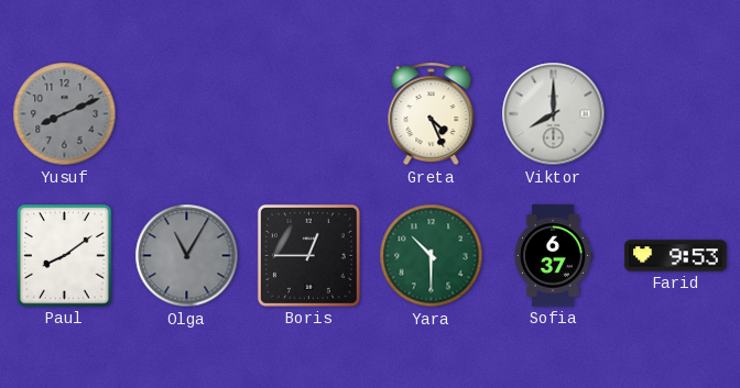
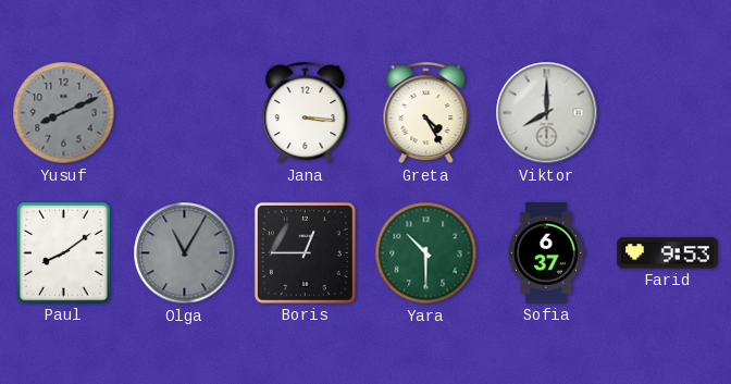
Jana: none -> 3:16
Greta: 4:26 -> 4:25
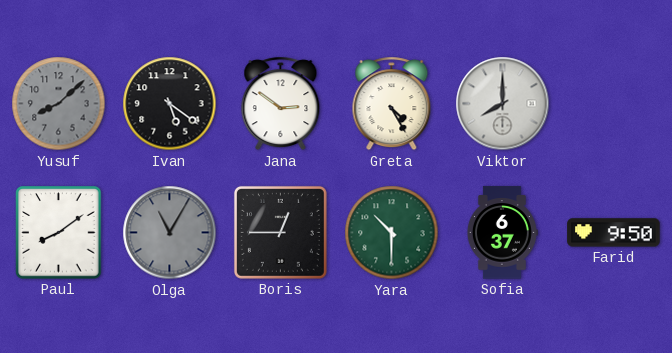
Yusuf: 8:11 -> 8:08
Ivan: none -> 5:21
Jana: 3:16 -> 2:51
Farid: 9:53 -> 9:50
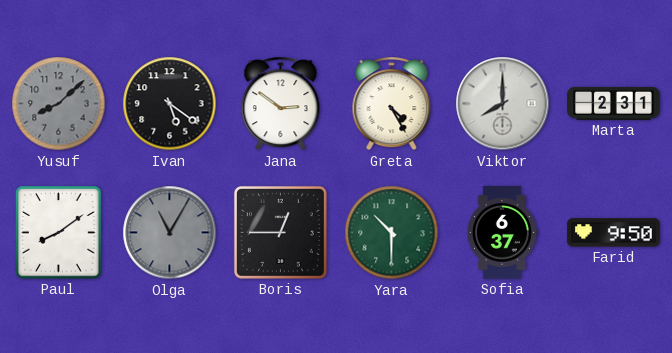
Marta: none -> 2:31
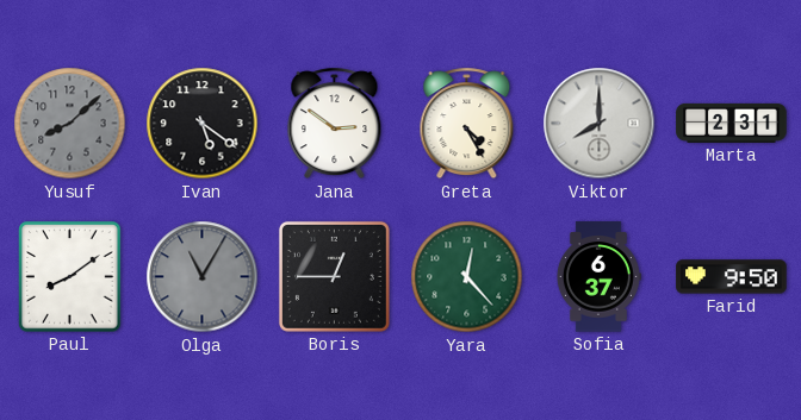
Yara: 10:30 -> 12:23
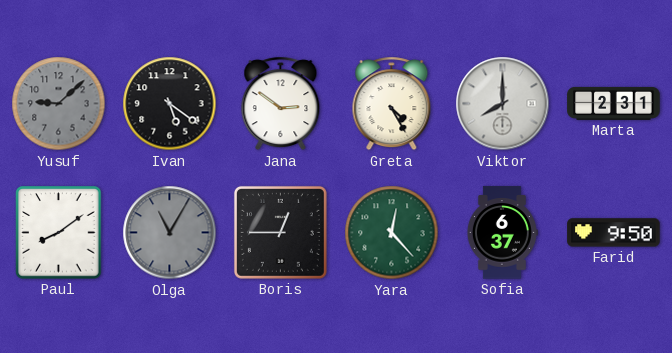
Yusuf: 8:08 -> 9:08
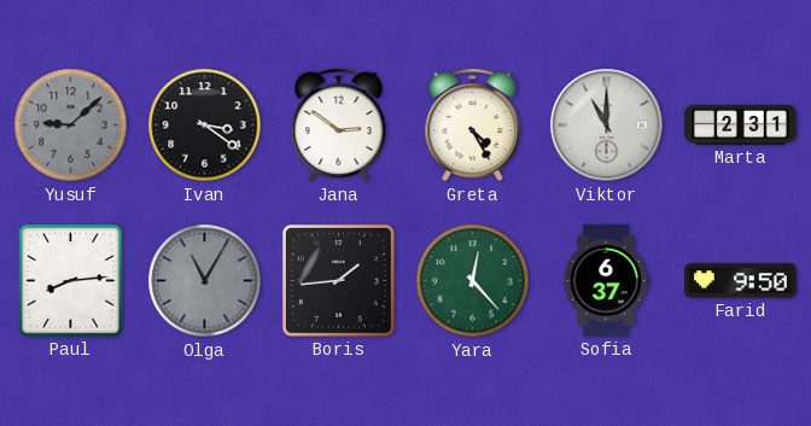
Ivan: 5:21 -> 3:21
Viktor: 8:00 -> 11:00
Paul: 8:09 -> 8:14
Boris: 12:45 -> 1:44
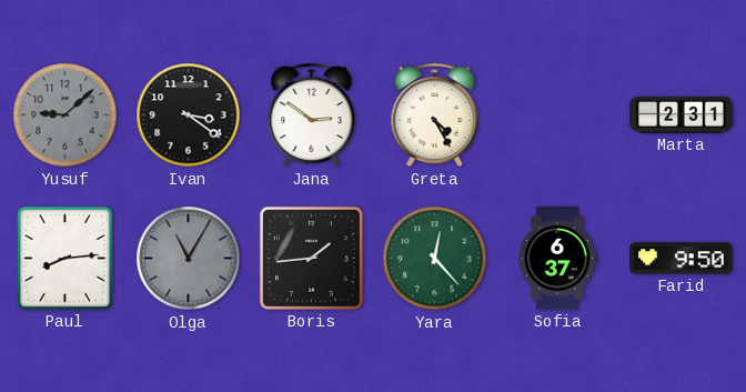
Viktor: 11:00 -> none
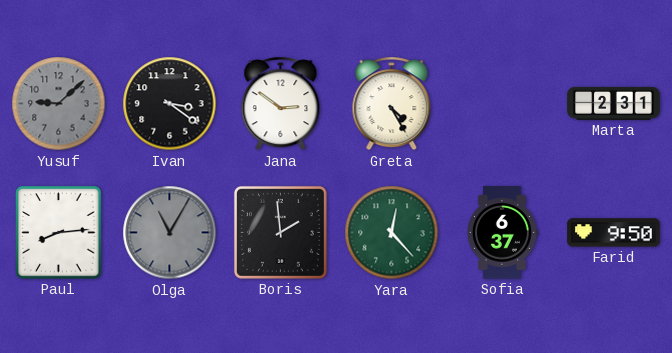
Boris: 1:44 -> 1:59
